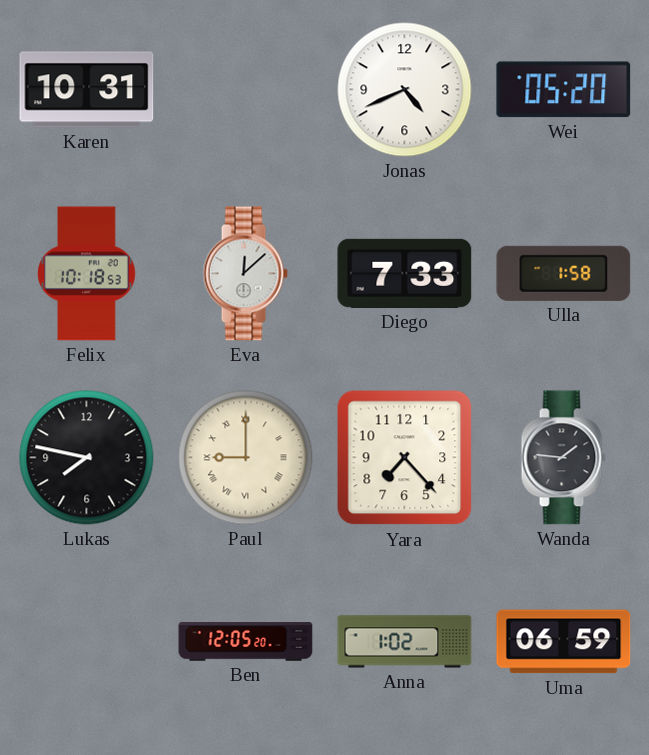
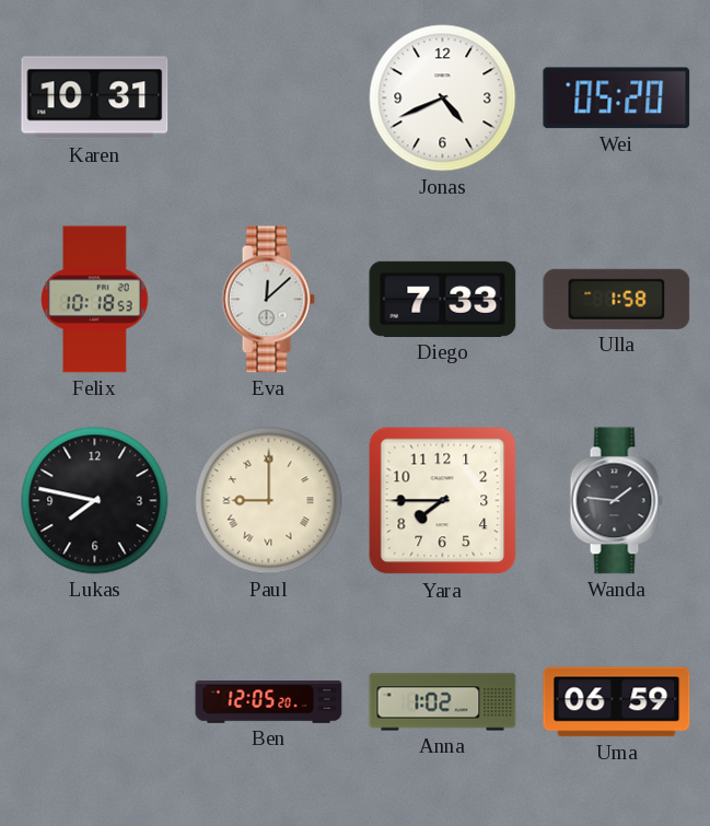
Yara: 7:23 -> 7:45
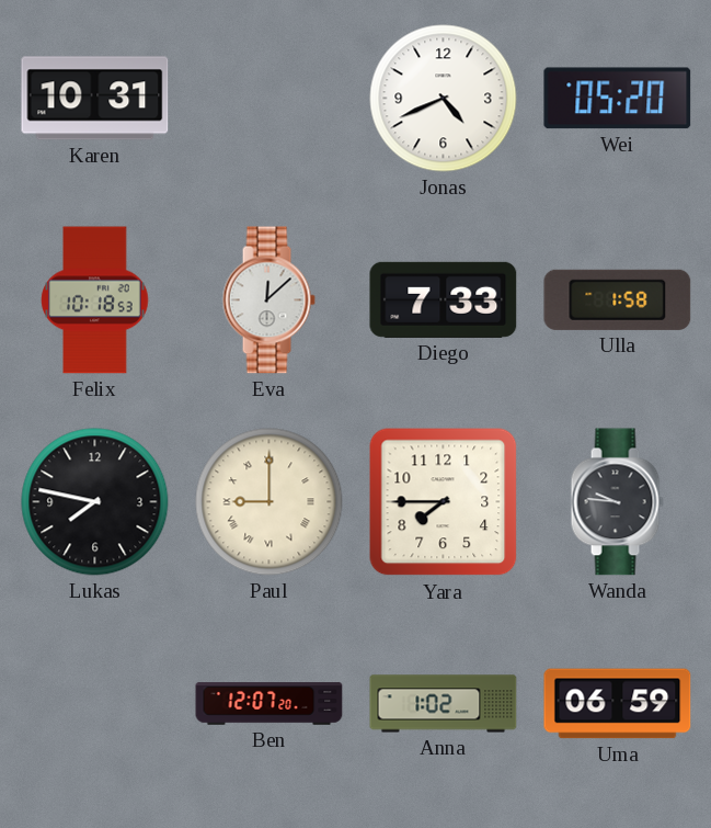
Wanda: 1:46 -> 9:46
Ben: 12:05 -> 12:07
